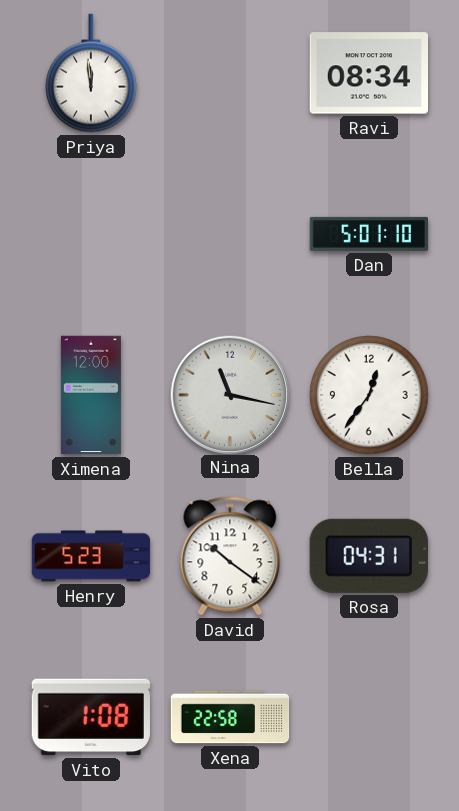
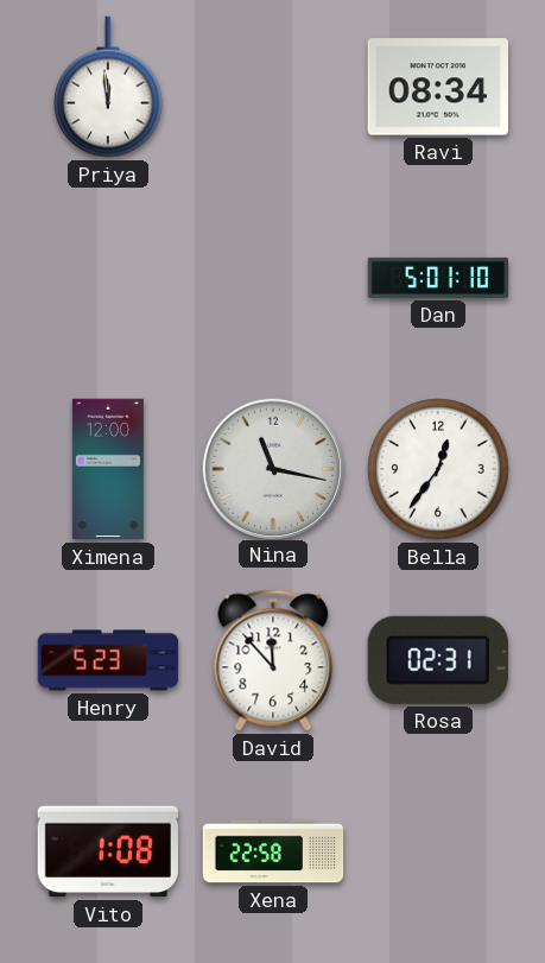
David: 10:21 -> 11:53
Rosa: 04:31 -> 02:31
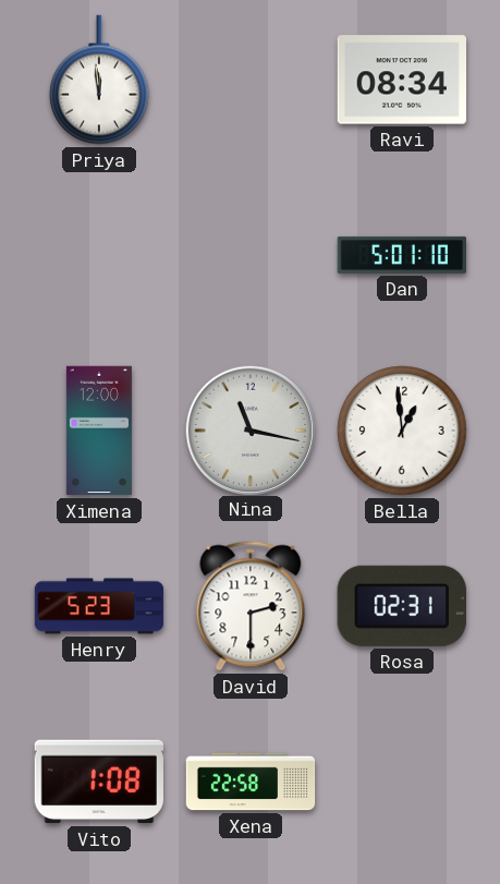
Bella: 12:36 -> 12:59
David: 11:53 -> 2:30
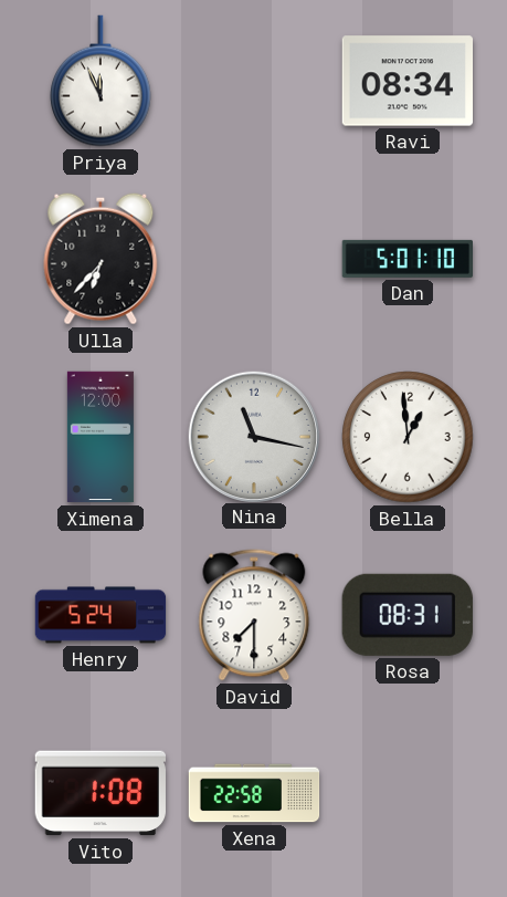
Priya: 11:59 -> 11:56
Ulla: none -> 6:37
Henry: 5:23 -> 5:24
David: 2:30 -> 7:30
Rosa: 02:31 -> 08:31
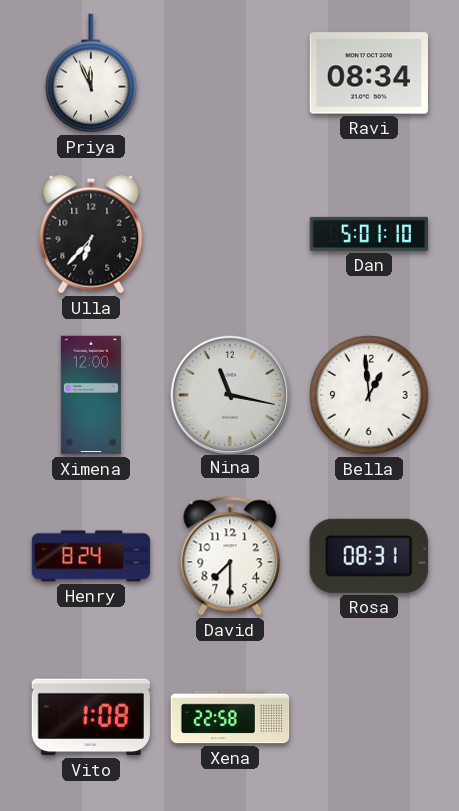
Henry: 5:24 -> 8:24
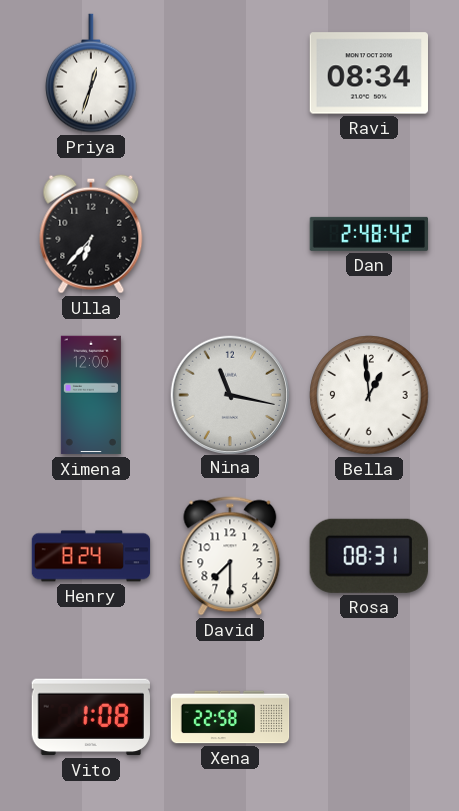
Priya: 11:56 -> 12:33
Dan: 5:01 -> 2:48
